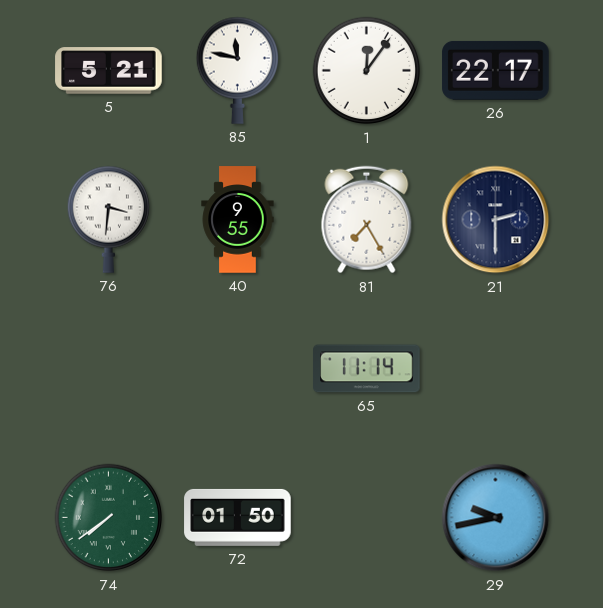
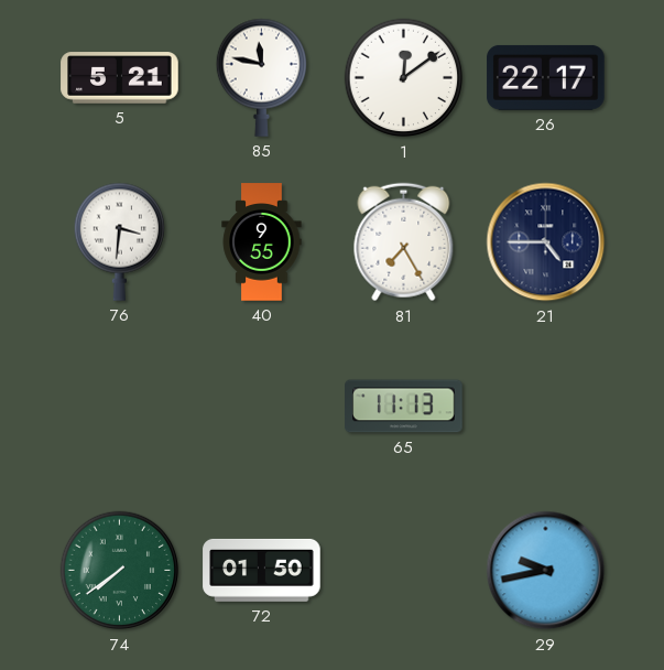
1: 12:06 -> 12:09
21: 2:30 -> 4:45
65: 11:14 -> 11:13
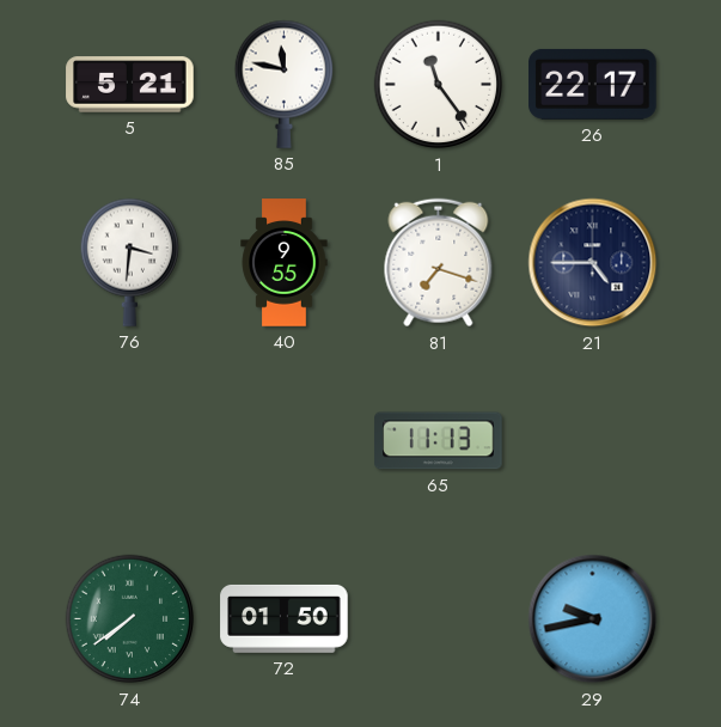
1: 12:09 -> 11:24
81: 7:25 -> 7:18
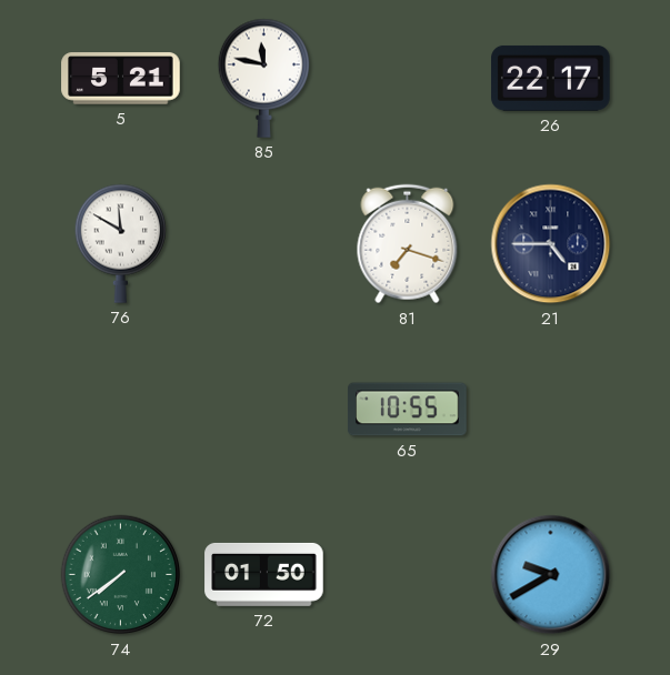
1: 11:24 -> none
76: 3:31 -> 11:50
40: 9:55 -> none
65: 11:13 -> 10:55
29: 9:43 -> 9:40
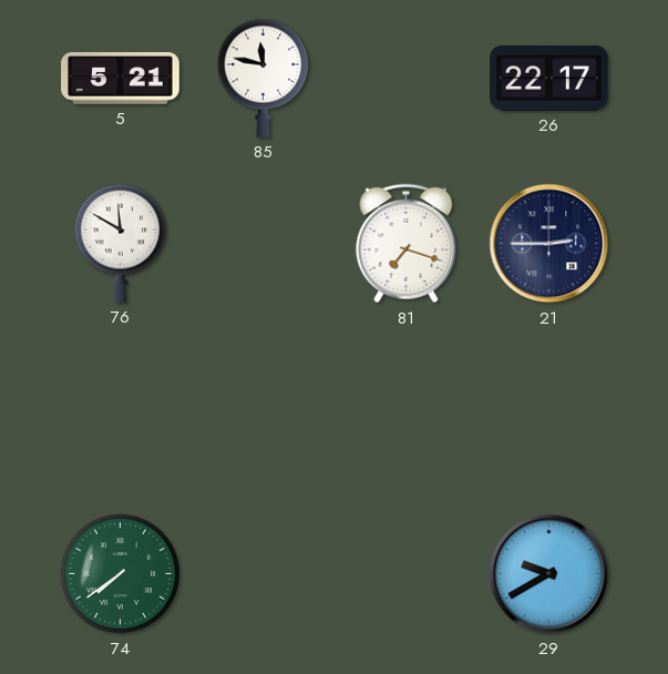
21: 4:45 -> 2:45
65: 10:55 -> none
72: 01:50 -> none
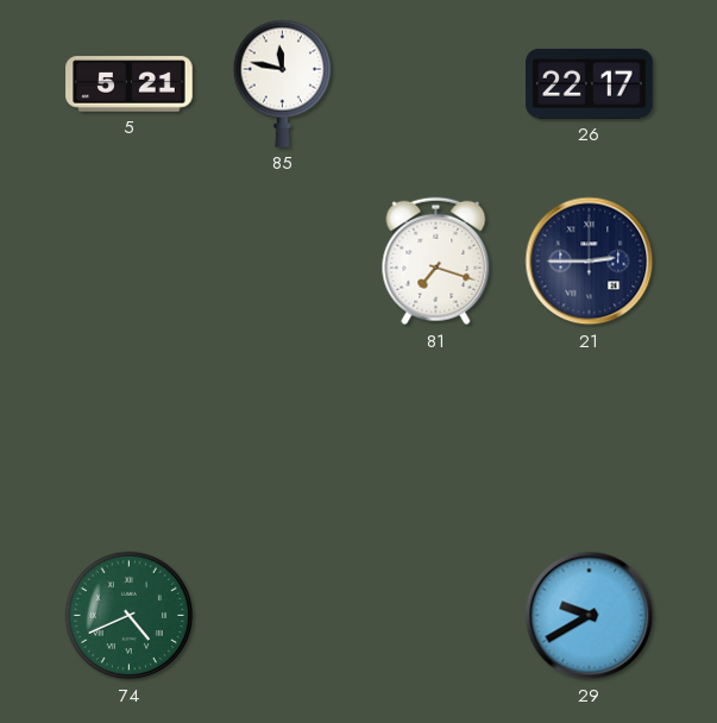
76: 11:50 -> none
74: 7:39 -> 4:41
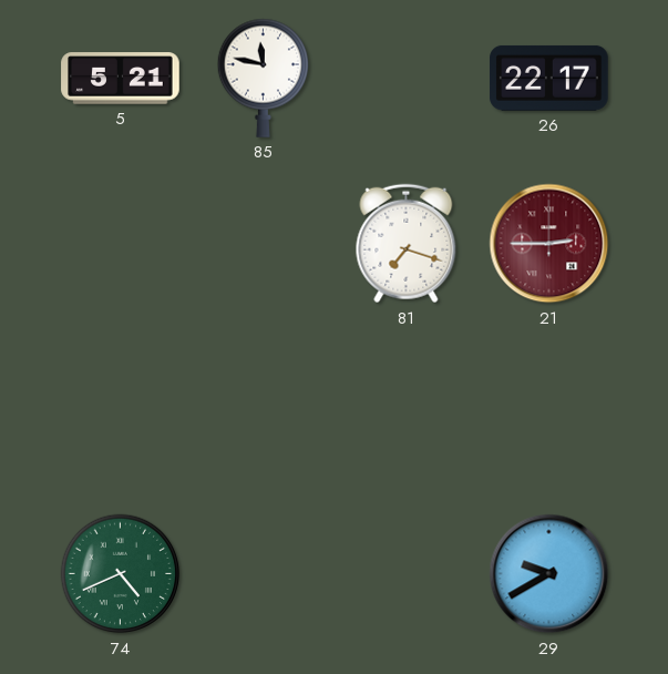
21 dial: navy -> burgundy
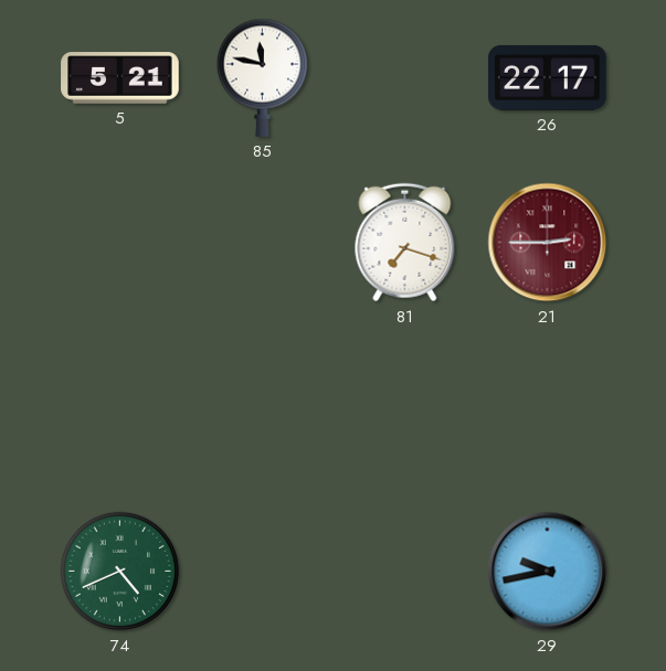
29: 9:40 -> 9:43
